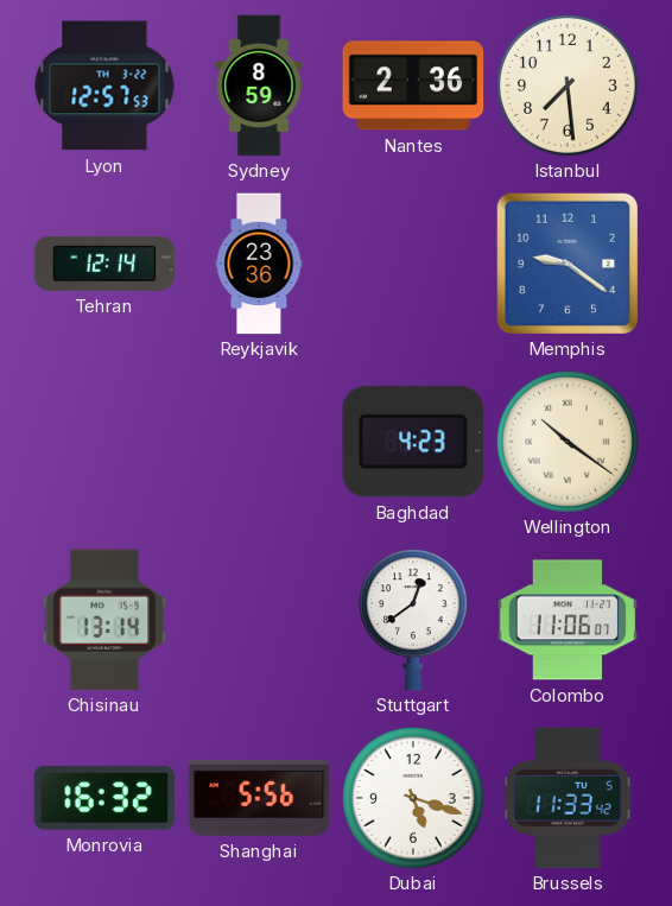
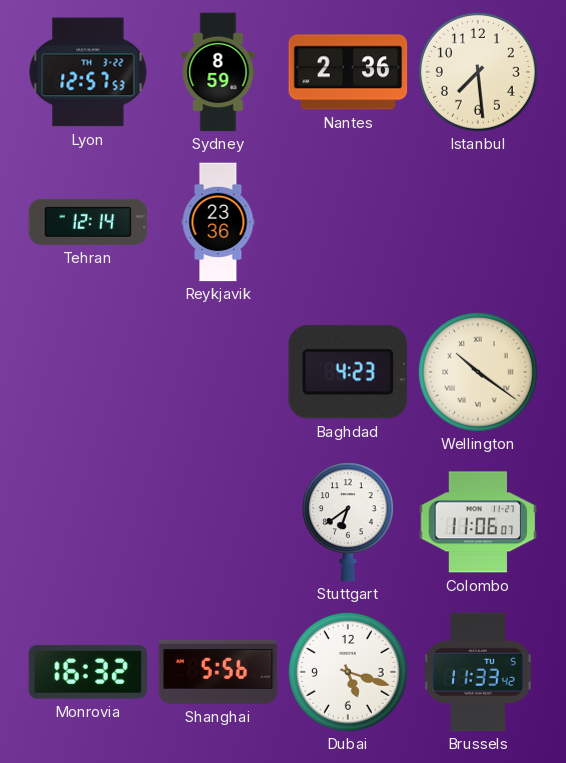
Memphis: 9:21 -> none
Chisinau: 13:14 -> none
Stuttgart: 12:39 -> 6:39
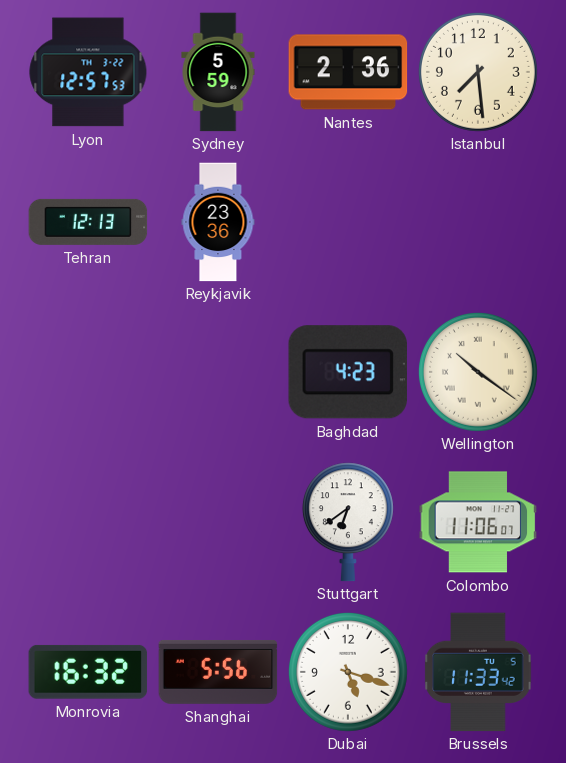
Sydney: 8:59 -> 5:59
Tehran: 12:14 -> 12:13
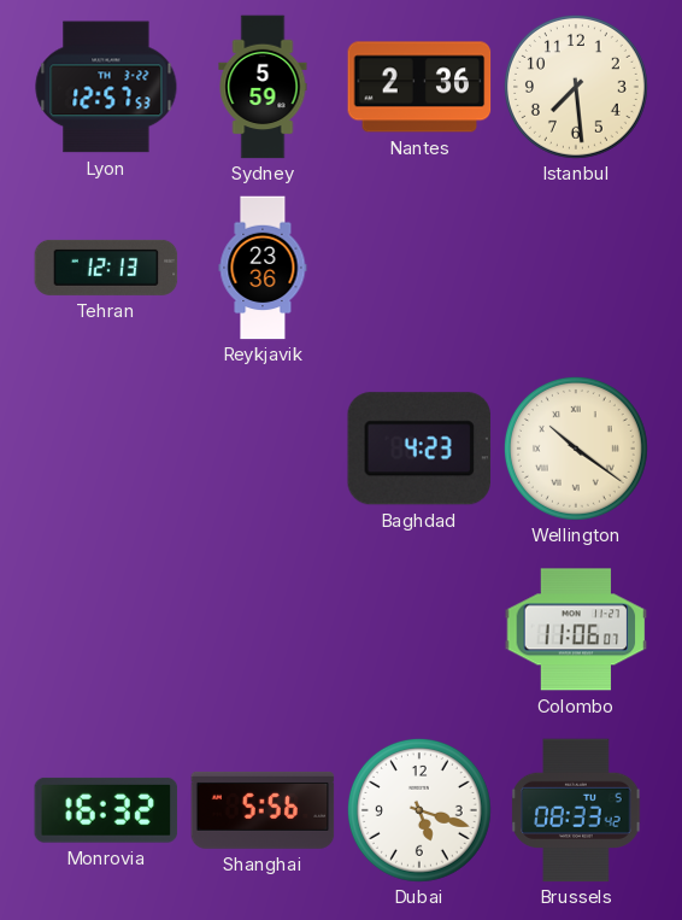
Stuttgart: 6:39 -> none
Brussels: 11:33 -> 08:33
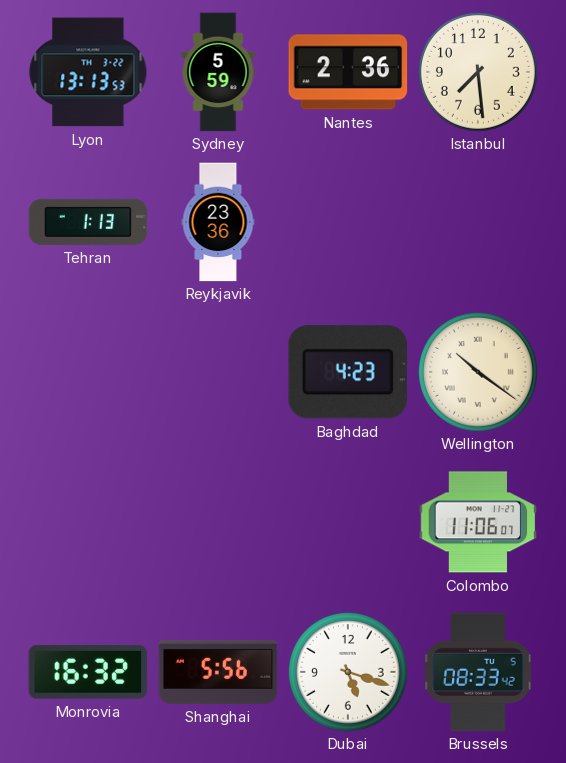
Lyon: 12:57 -> 13:13
Tehran: 12:13 -> 1:13
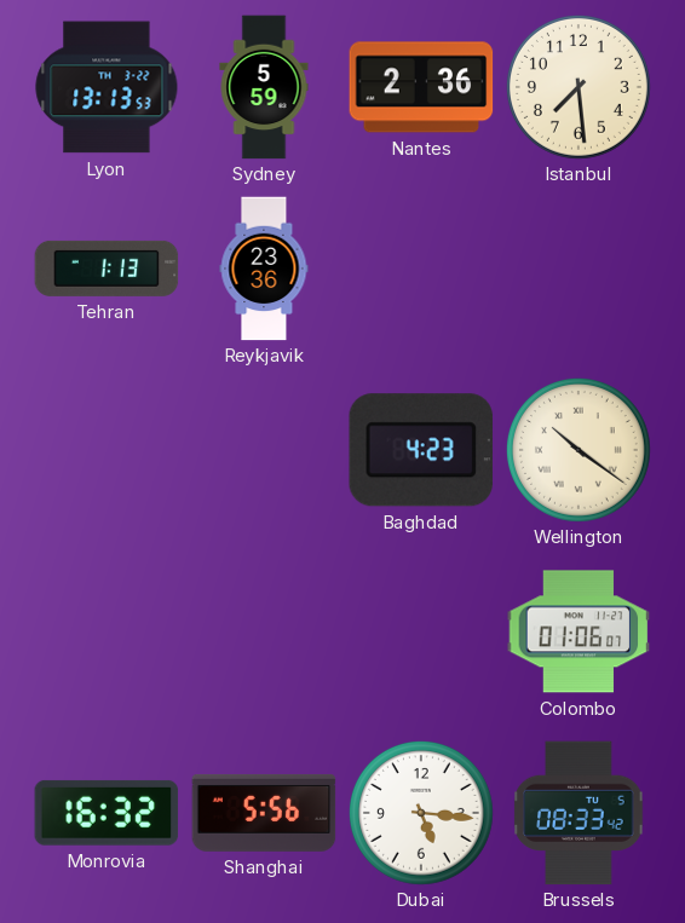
Colombo: 11:06 -> 01:06
Dubai: 5:18 -> 5:16
